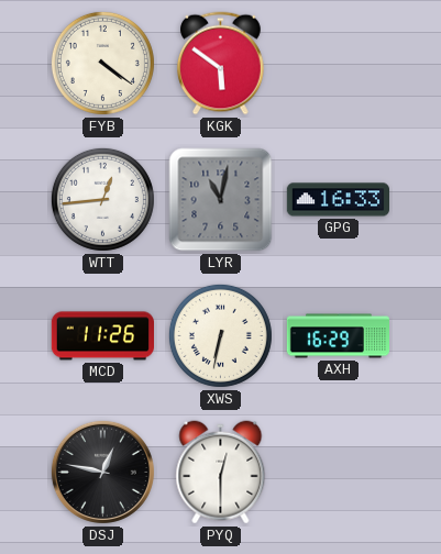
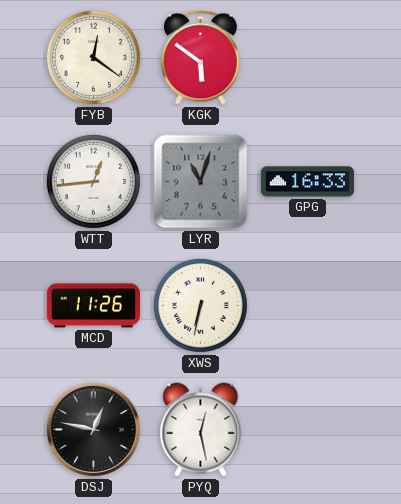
FYB: 4:21 -> 12:21
LYR: 11:02 -> 11:03
AXH: 16:29 -> none
PYQ: 12:30 -> 12:28
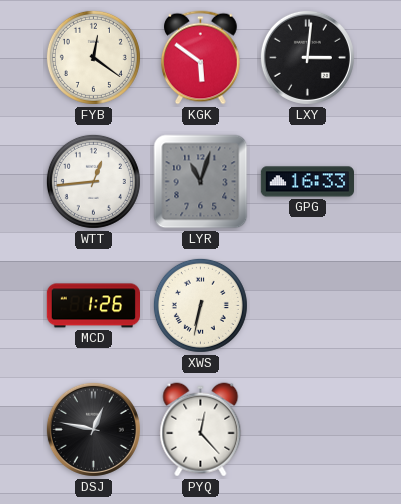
LXY: none -> 3:01
MCD: 11:26 -> 1:26
PYQ: 12:28 -> 12:23
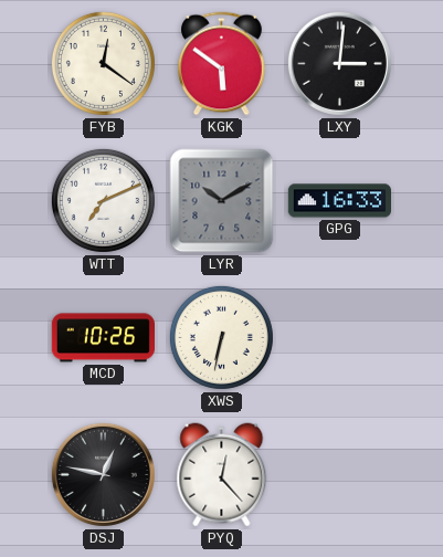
WTT: 12:44 -> 7:11
LYR: 11:03 -> 10:10
MCD: 1:26 -> 10:26
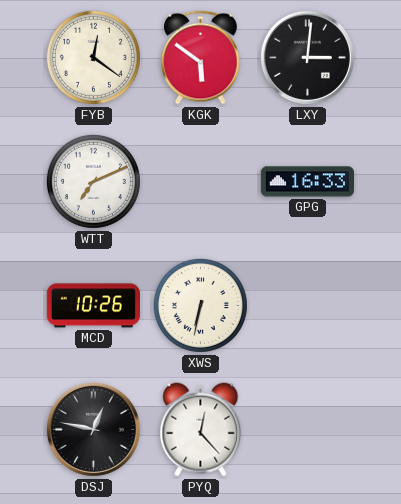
LYR: 10:10 -> none
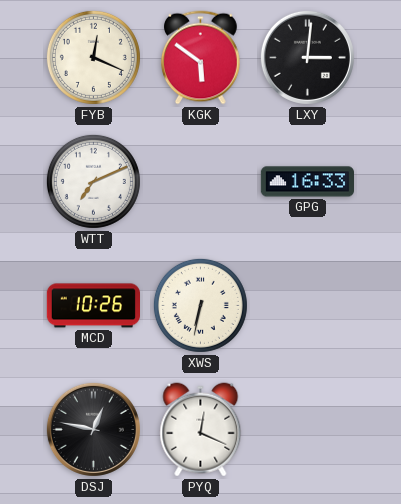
FYB: 12:21 -> 12:19
PYQ: 12:23 -> 12:19
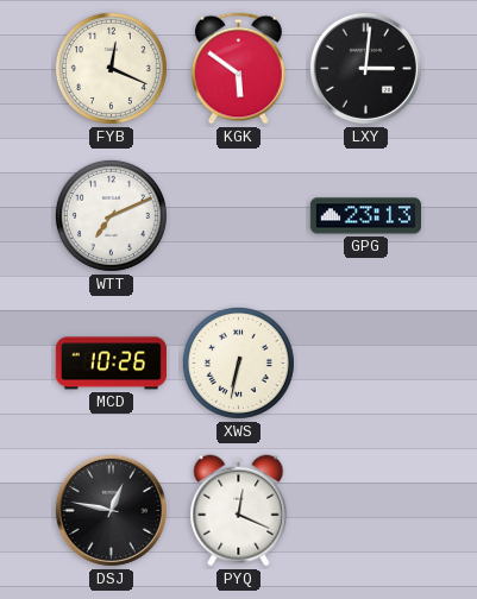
GPG: 16:33 -> 23:13
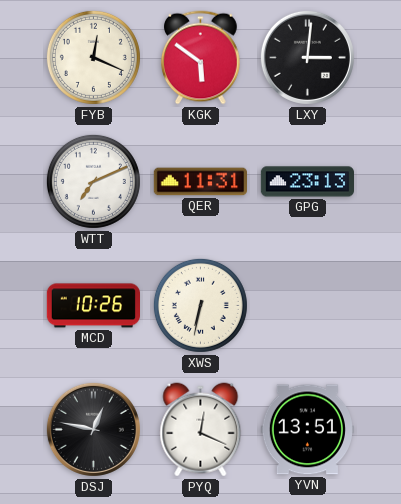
QER: none -> 11:31
YVN: none -> 13:51
